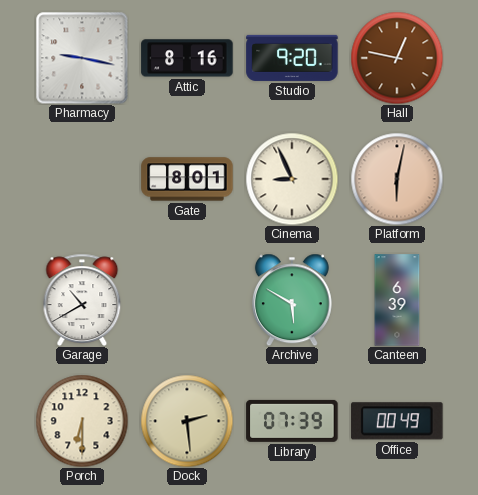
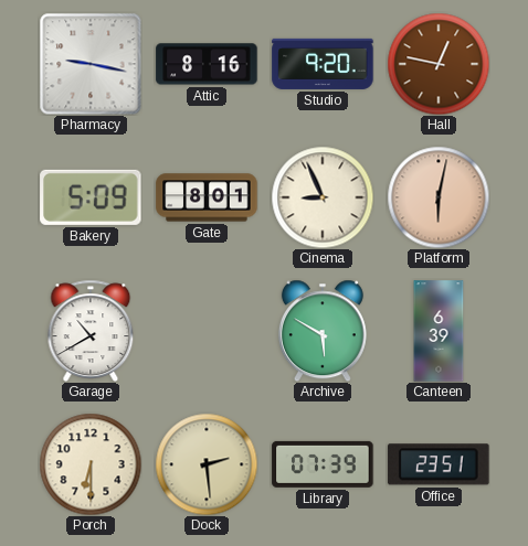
Bakery: none -> 5:09
Office: 00:49 -> 23:51
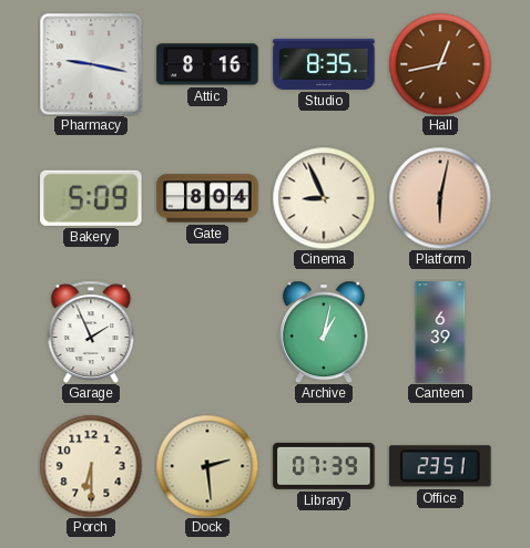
Studio: 9:20 -> 8:35
Hall: 12:47 -> 12:43
Gate: 8:01 -> 8:04
Garage: 10:40 -> 1:56
Archive: 5:50 -> 1:02
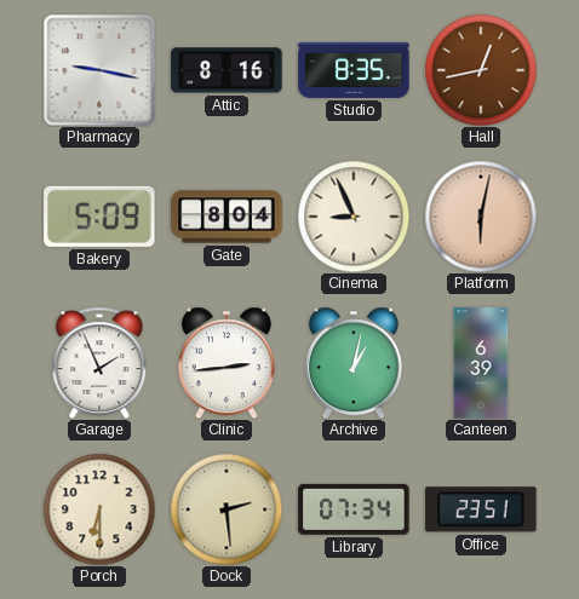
Clinic: none -> 2:44
Library: 07:39 -> 07:34
